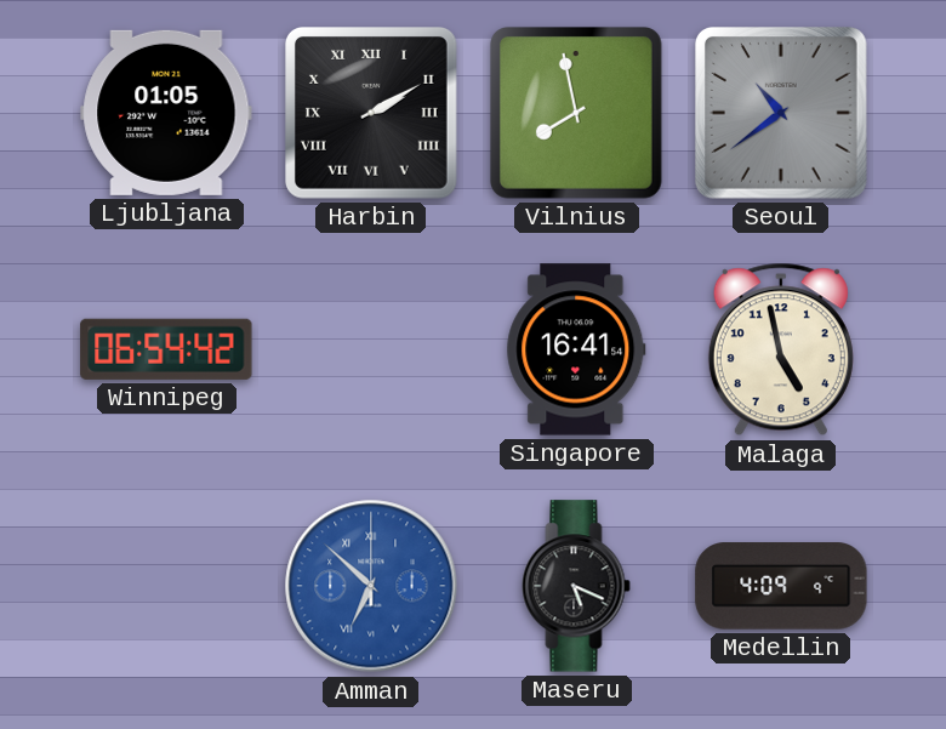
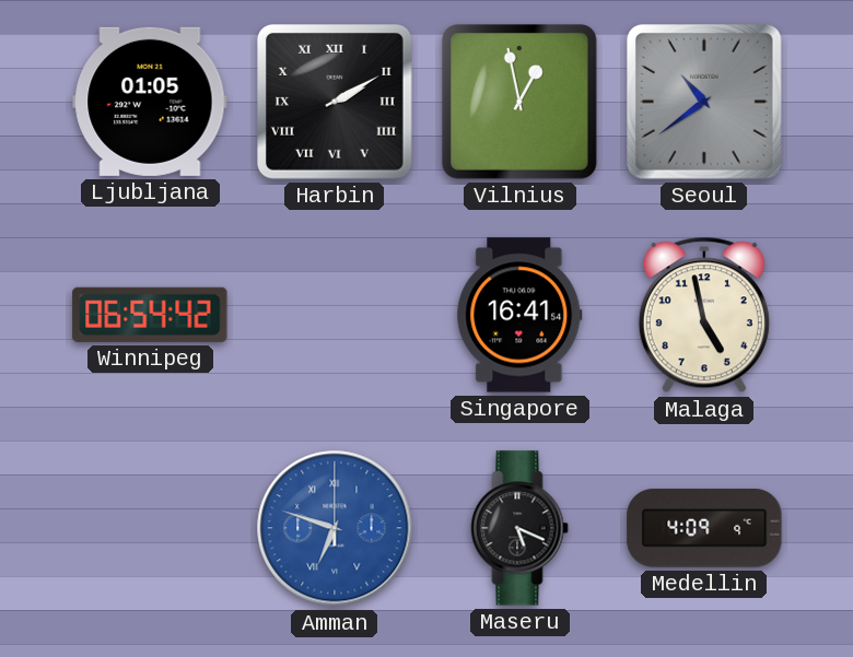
Vilnius: 7:58 -> 12:58
Amman: 6:52 -> 6:48
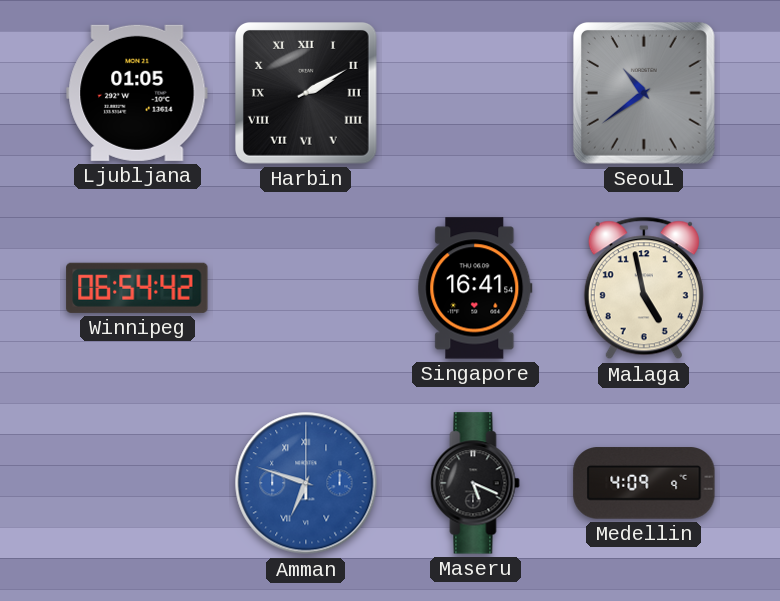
Vilnius: 12:58 -> none
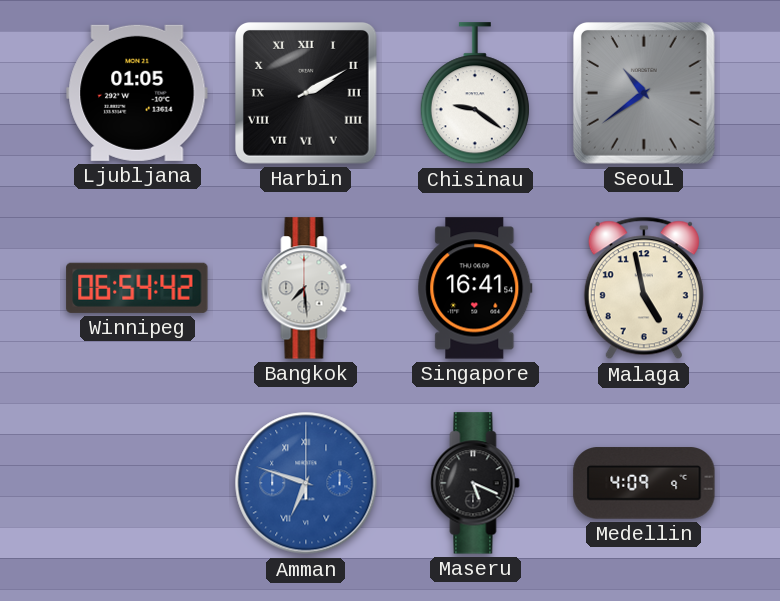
Chisinau: none -> 9:21
Bangkok: none -> 7:29
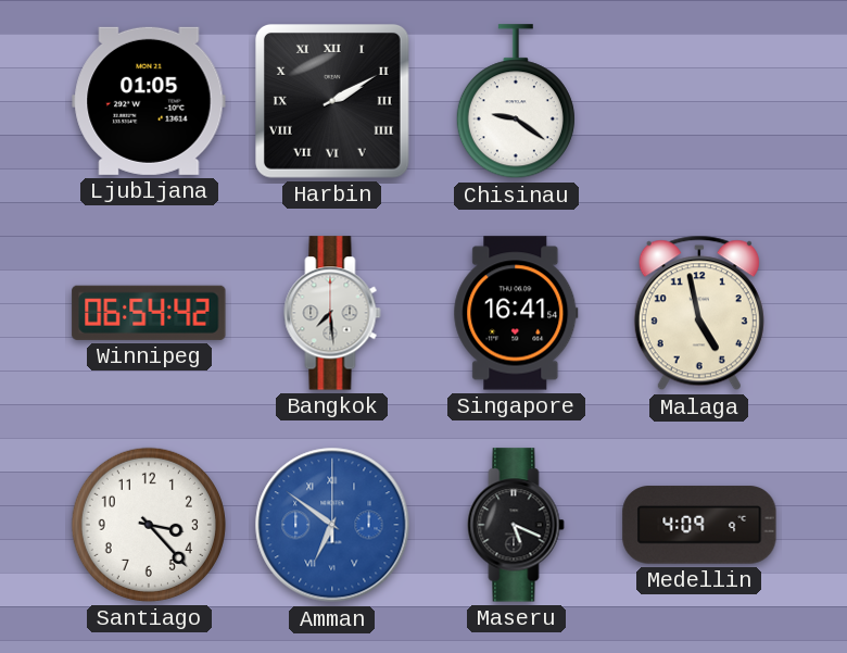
Seoul: 10:39 -> none
Santiago: none -> 3:23
Amman: 6:48 -> 6:51
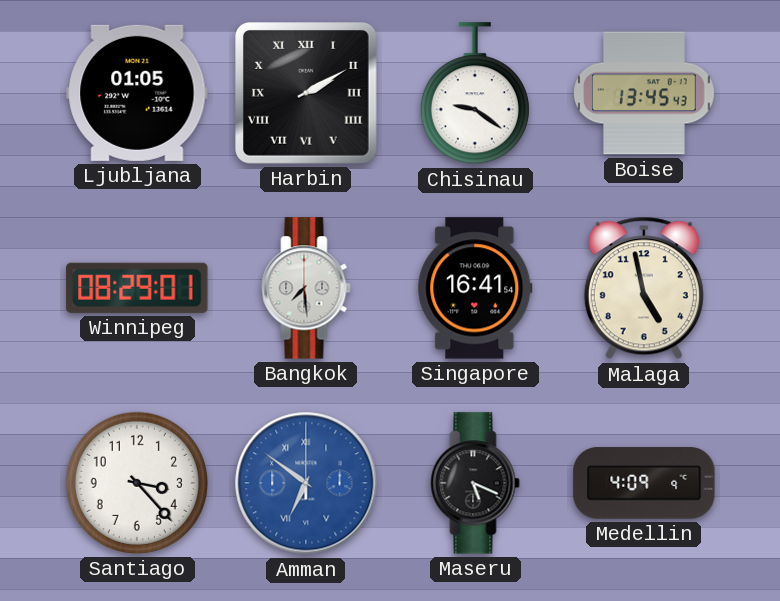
Boise: none -> 13:45
Winnipeg: 06:54 -> 08:29
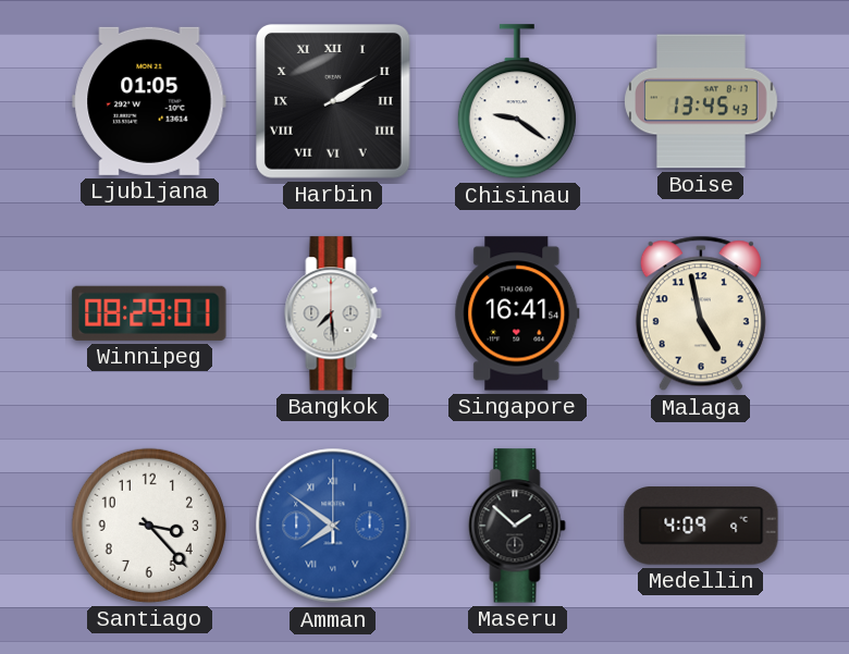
Amman: 6:51 -> 7:51
Maseru: 5:19 -> 1:52
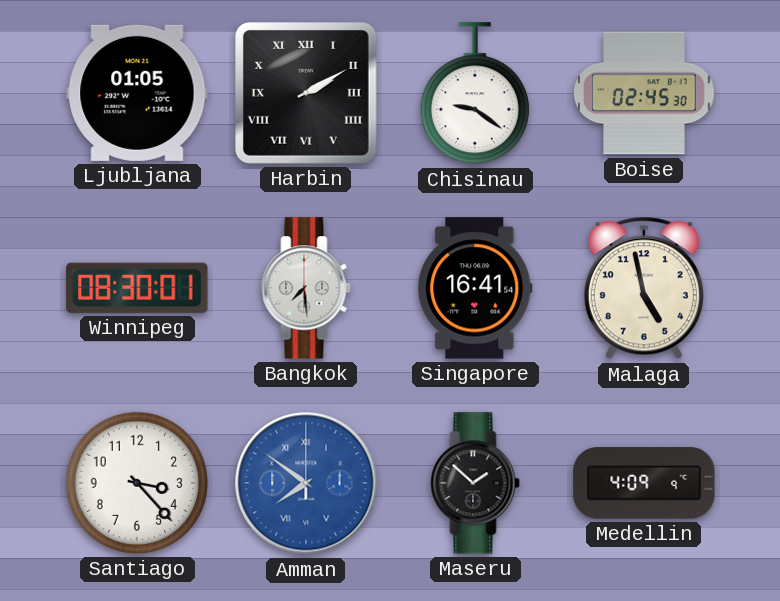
Boise: 13:45 -> 02:45
Winnipeg: 08:29 -> 08:30
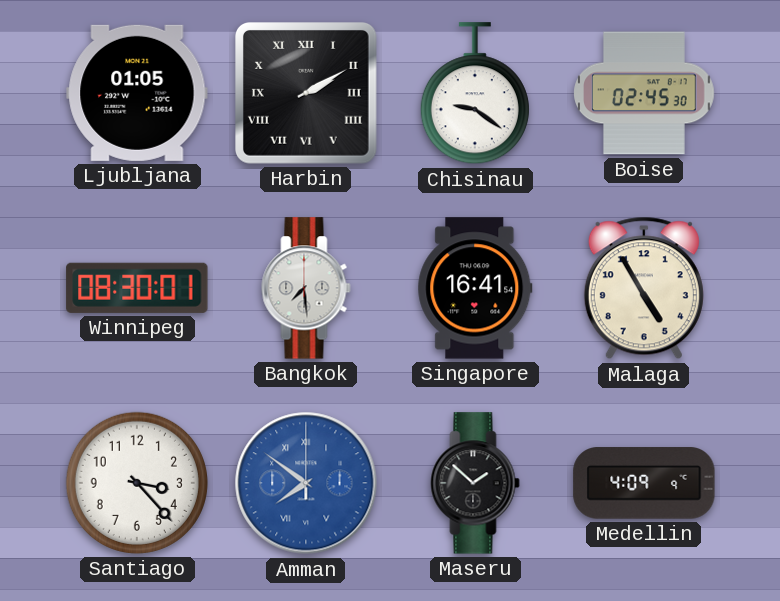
Malaga: 4:58 -> 4:55
